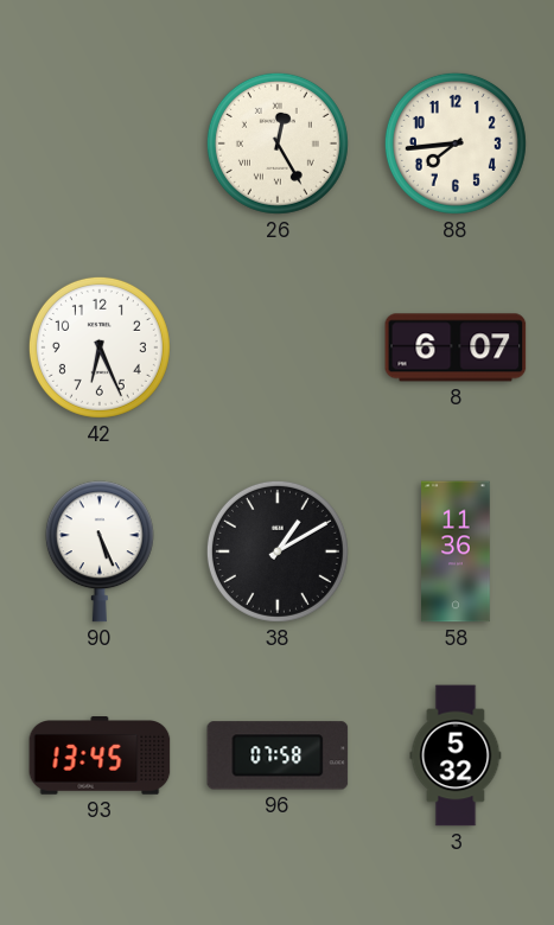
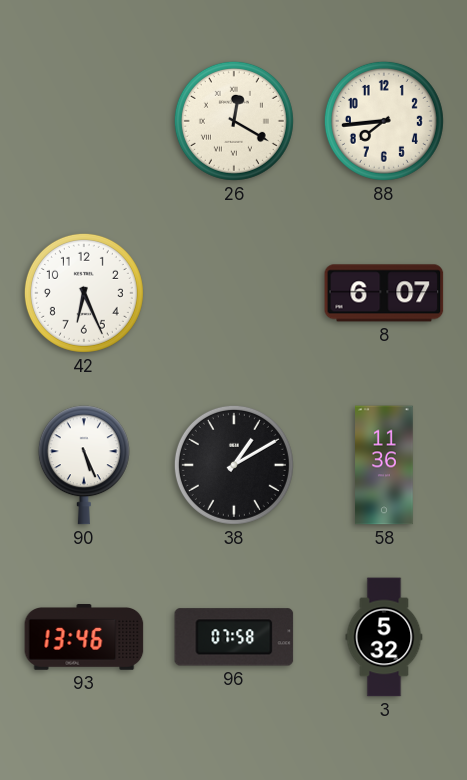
26: 12:25 -> 12:20
93: 13:45 -> 13:46
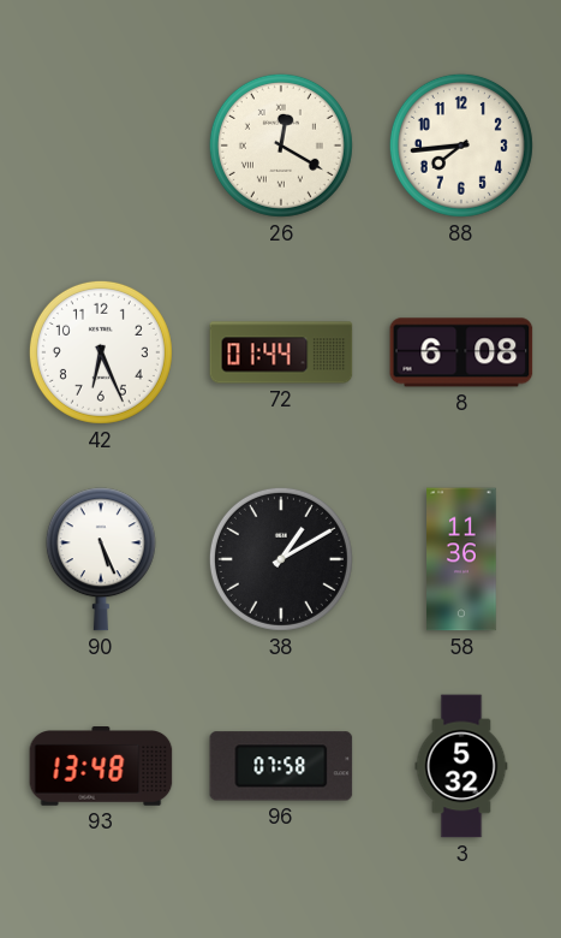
72: none -> 01:44
8: 6:07 -> 6:08
93: 13:46 -> 13:48
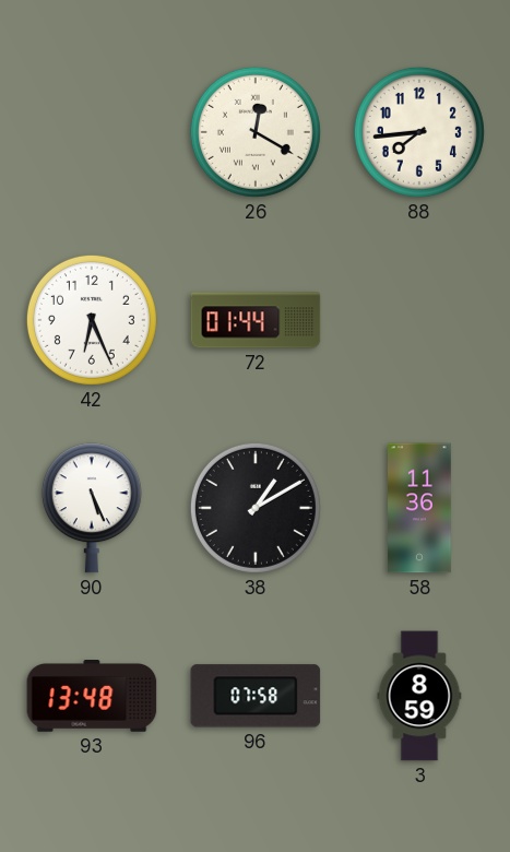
8: 6:08 -> none
3: 5:32 -> 8:59
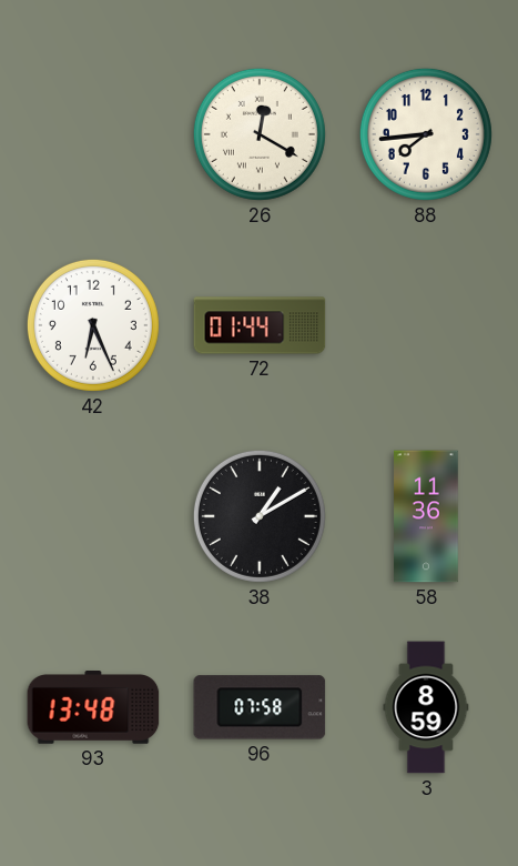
90: 5:26 -> none
